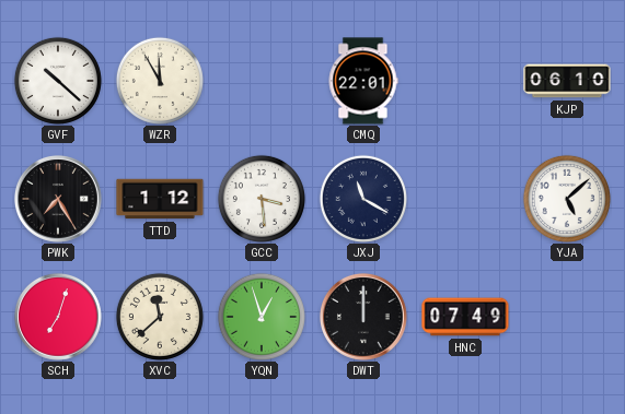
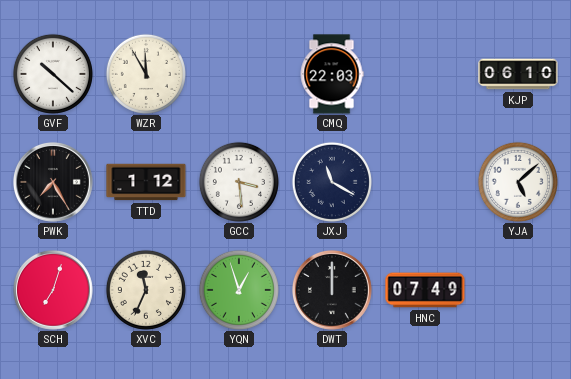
CMQ: 22:01 -> 22:03
XVC: 11:38 -> 11:34
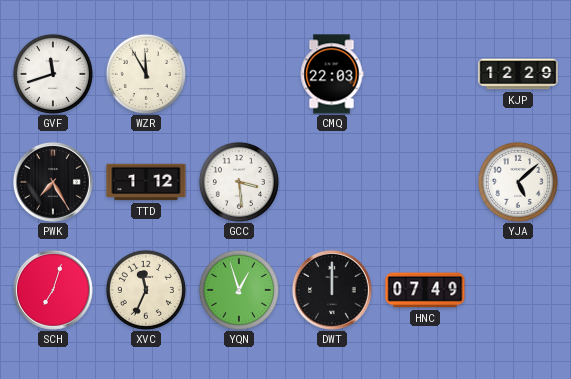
GVF: 10:22 -> 11:42
KJP: 06:10 -> 12:29
JXJ: 11:20 -> none
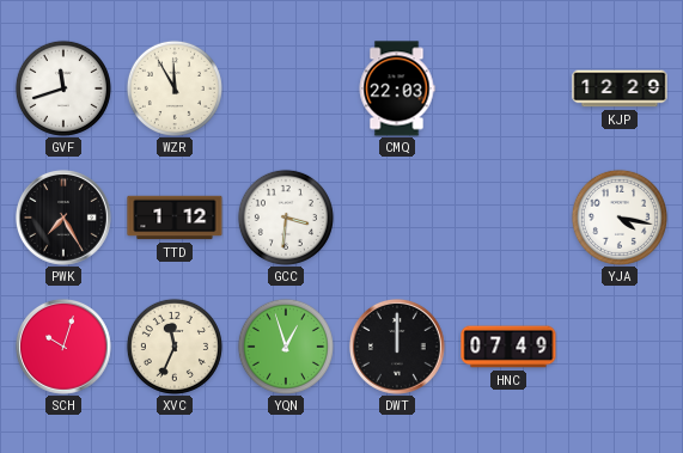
GCC: 3:29 -> 3:31
YJA: 5:08 -> 4:17
SCH: 7:03 -> 10:03
